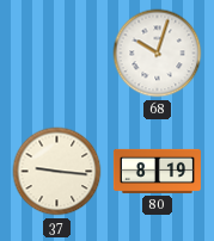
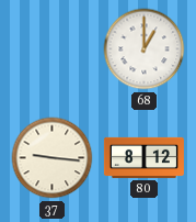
68: 10:03 -> 1:00
80: 8:19 -> 8:12
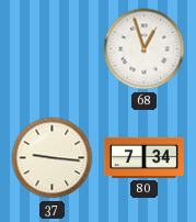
68: 1:00 -> 12:57
80: 8:12 -> 7:34
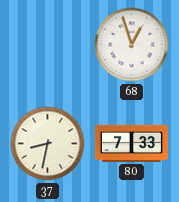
37: 9:16 -> 8:32
80: 7:34 -> 7:33
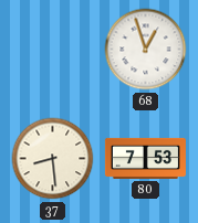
37: 8:32 -> 8:29
80: 7:33 -> 7:53
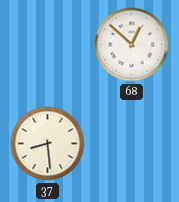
68: 12:57 -> 12:52
80: 7:53 -> none
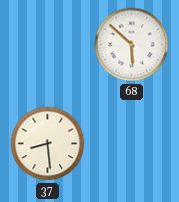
68: 12:52 -> 5:52
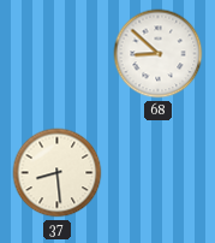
68: 5:52 -> 8:52
